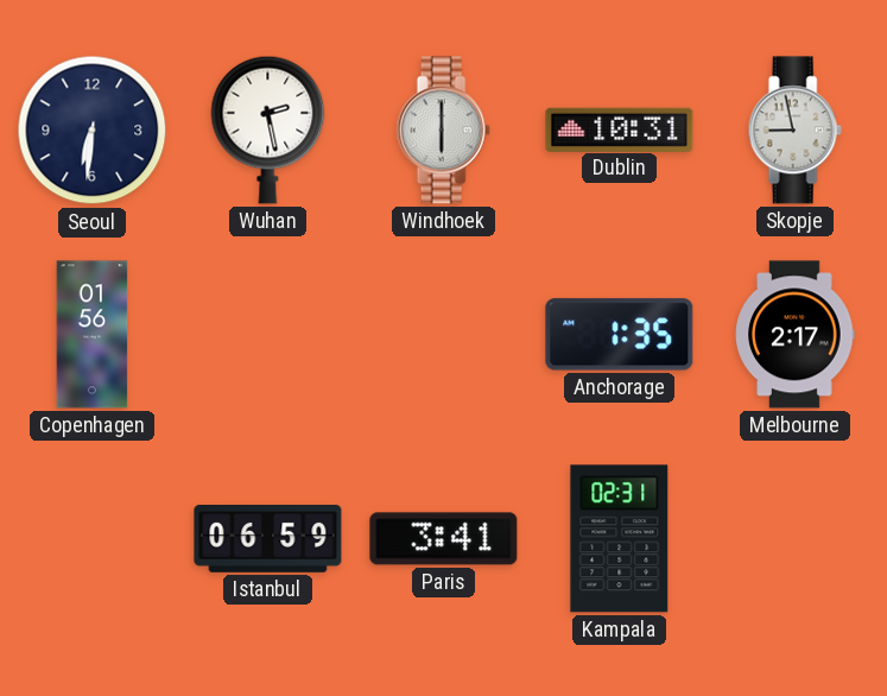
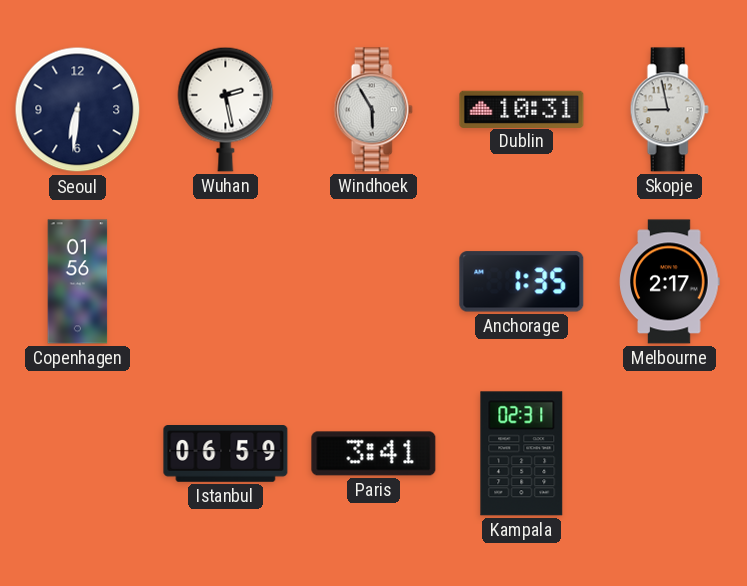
Windhoek: 6:00 -> 5:55
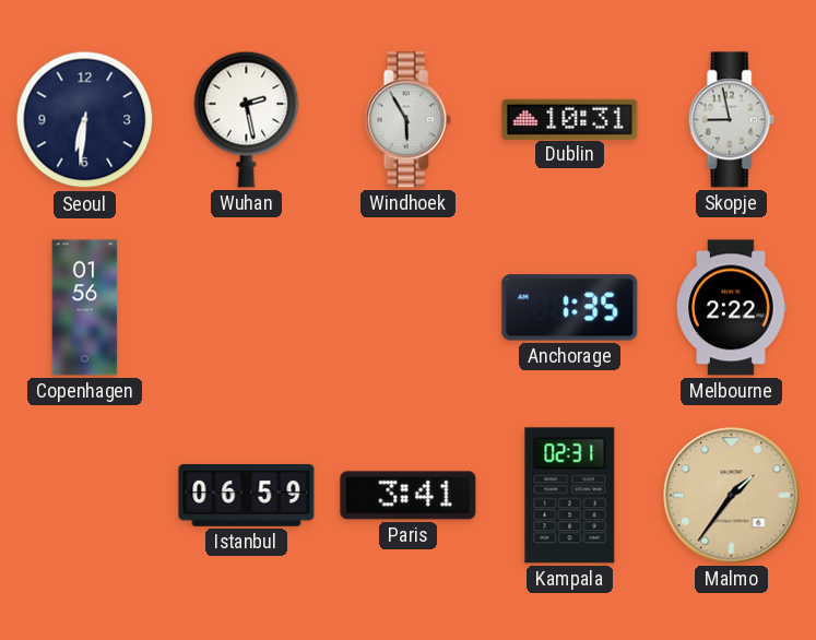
Melbourne: 2:17 -> 2:22
Malmo: none -> 1:36
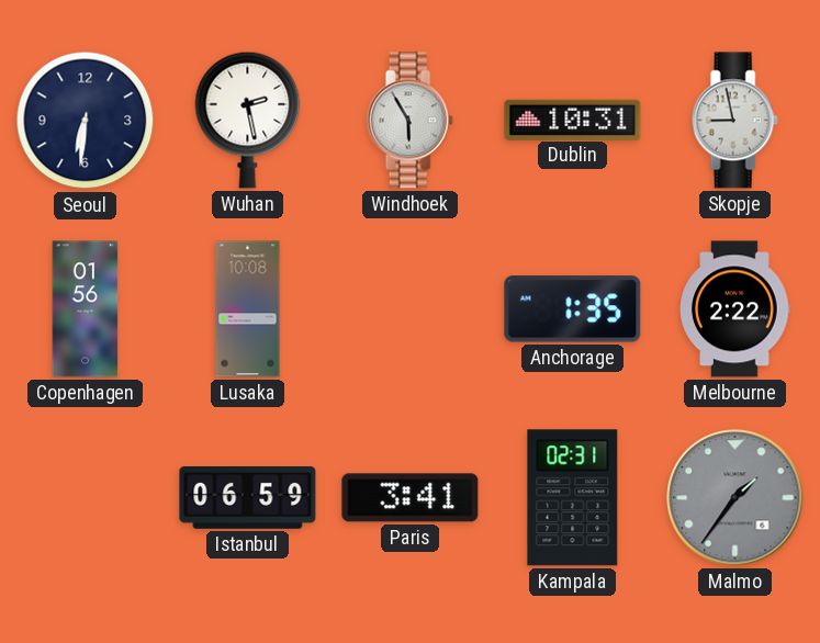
Lusaka: none -> 10:08
Malmo dial: champagne -> grey
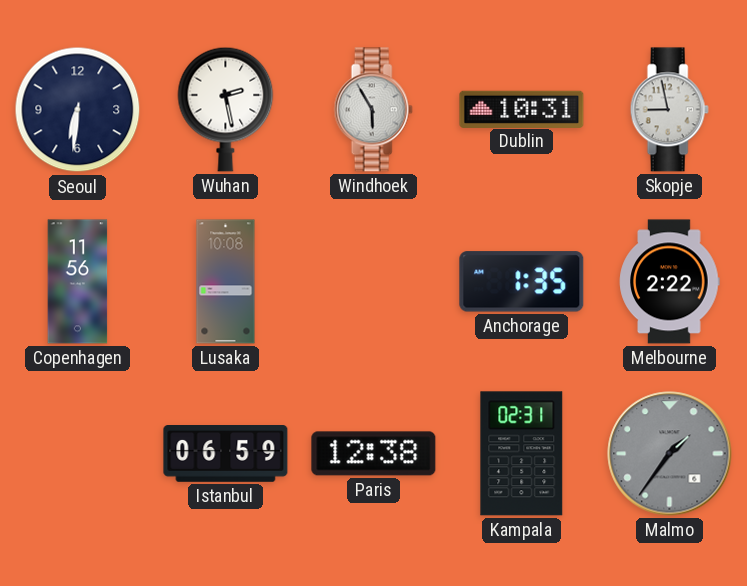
Copenhagen: 01:56 -> 11:56
Paris: 3:41 -> 12:38
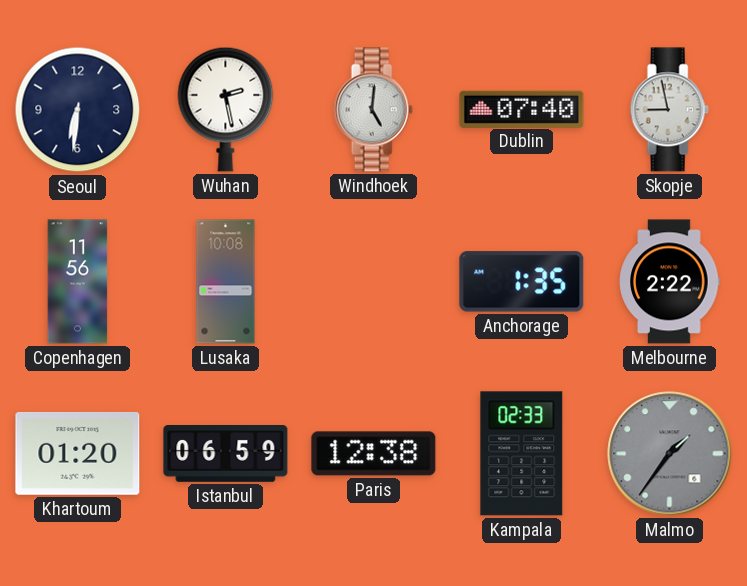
Windhoek: 5:55 -> 5:01
Dublin: 10:31 -> 07:40
Khartoum: none -> 01:20
Kampala: 02:31 -> 02:33
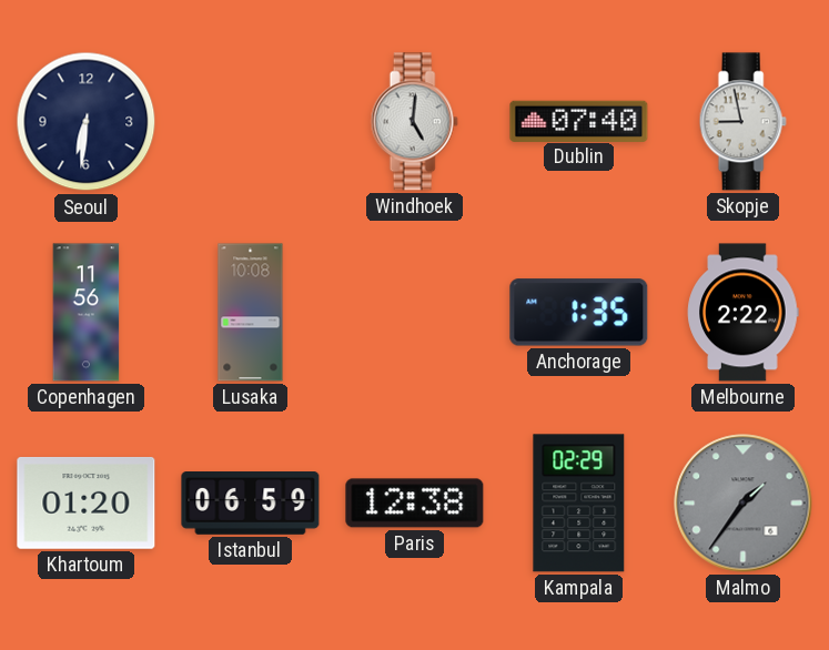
Wuhan: 2:28 -> none
Kampala: 02:33 -> 02:29
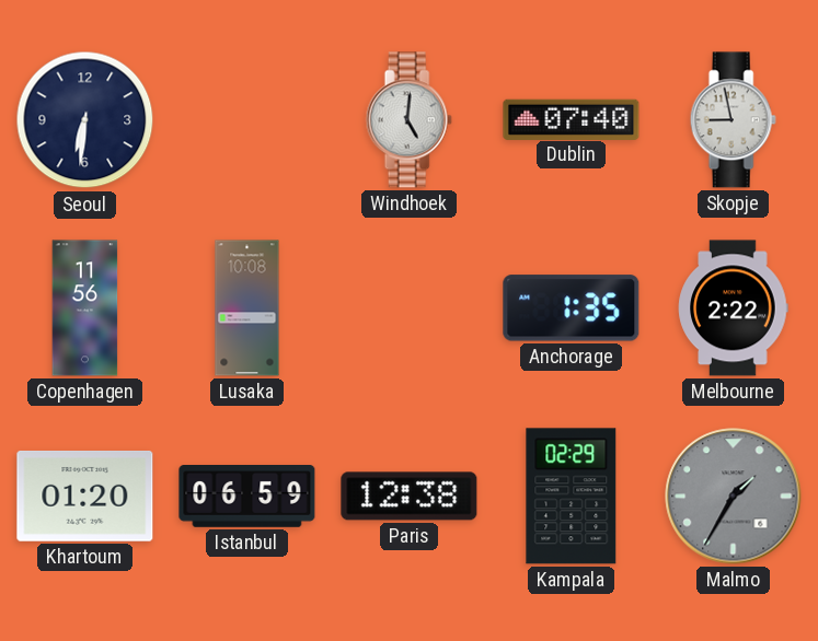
Malmo: 1:36 -> 1:35
